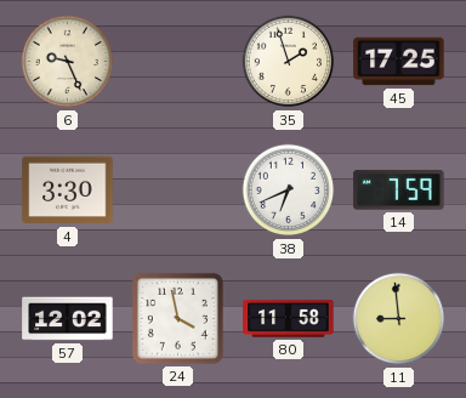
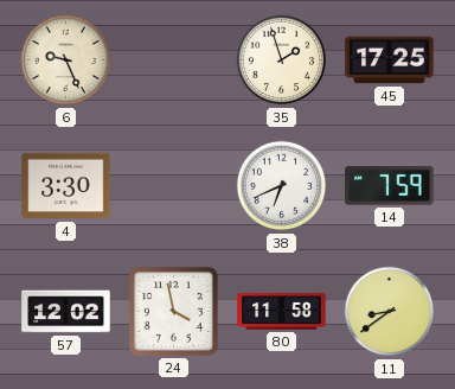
11: 8:59 -> 8:39
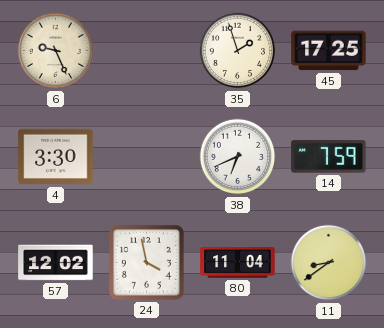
80: 11:58 -> 11:04
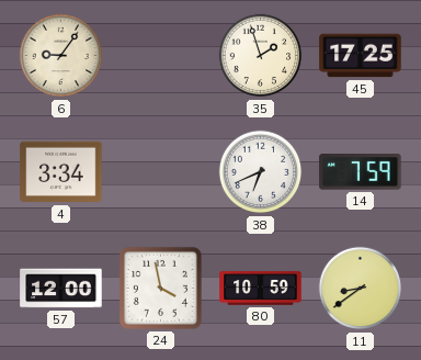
6: 9:26 -> 9:06
4: 3:30 -> 3:34
57: 12:02 -> 12:00
80: 11:04 -> 10:59
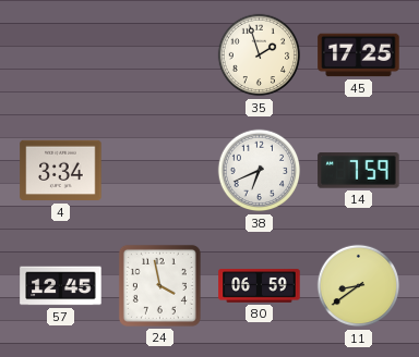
6: 9:06 -> none
57: 12:00 -> 12:45
80: 10:59 -> 06:59
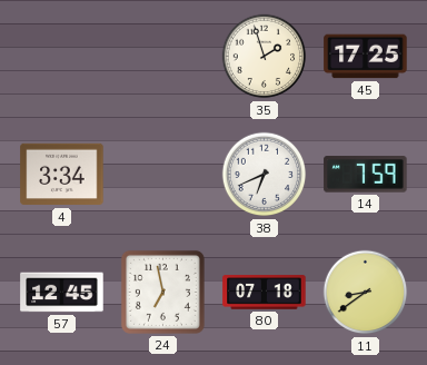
24: 3:58 -> 6:58
80: 06:59 -> 07:18
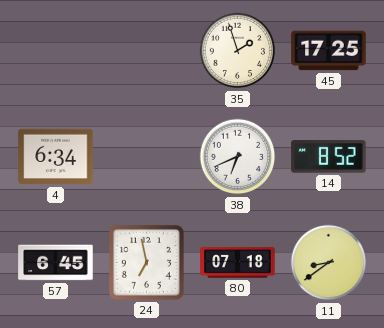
4: 3:34 -> 6:34
14: 7:59 -> 8:52
57: 12:45 -> 6:45
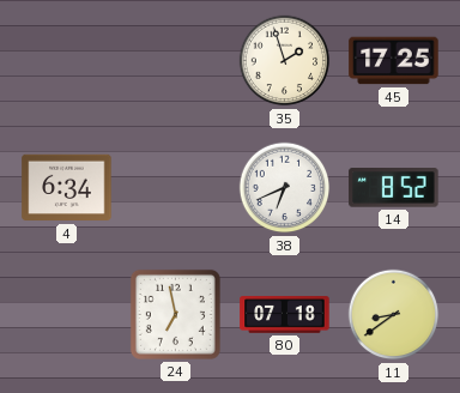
57: 6:45 -> none
